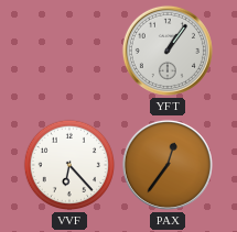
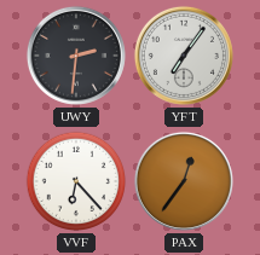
UWY: none -> 2:31
YFT: 1:06 -> 7:06
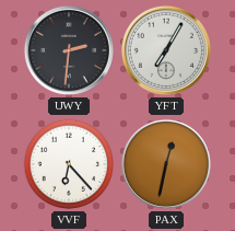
YFT: 7:06 -> 7:05
PAX: 12:36 -> 12:32
